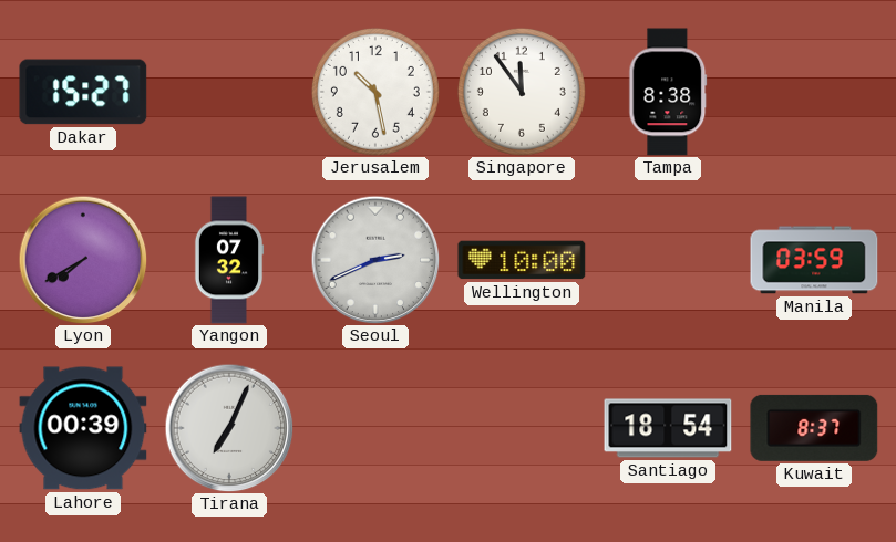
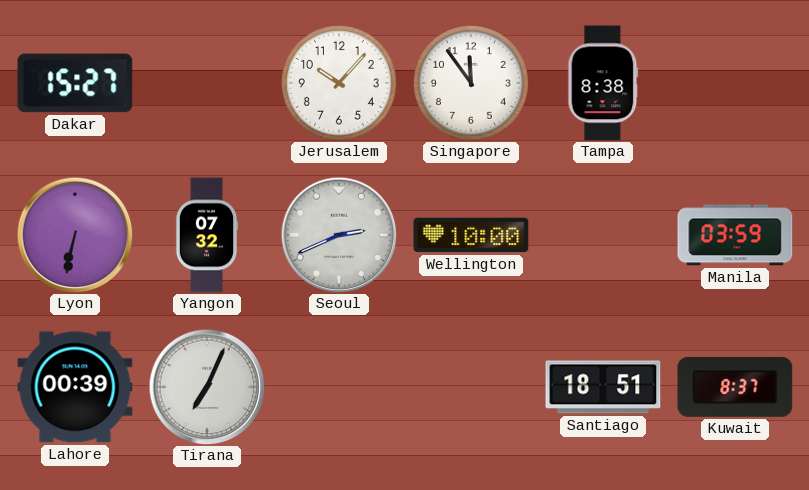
Jerusalem: 10:28 -> 10:07
Lyon: 7:40 -> 6:32
Santiago: 18:54 -> 18:51
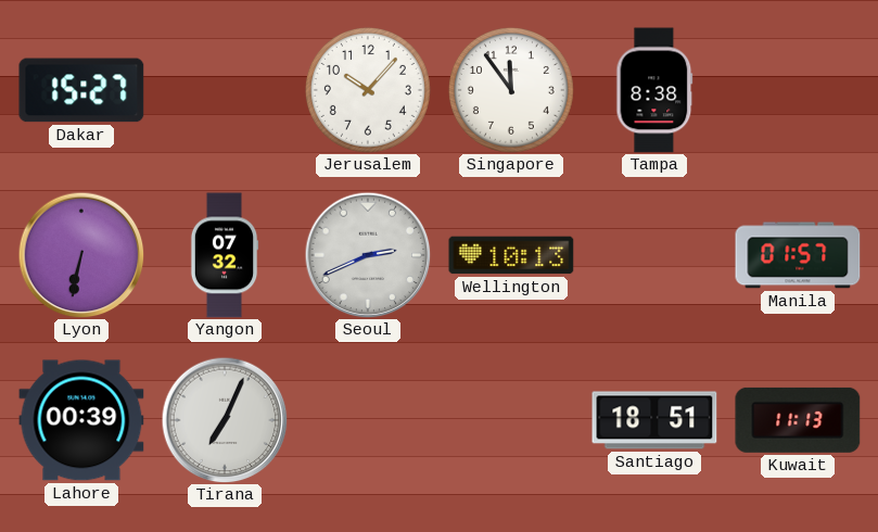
Wellington: 10:00 -> 10:13
Manila: 03:59 -> 01:57
Kuwait: 8:37 -> 11:13
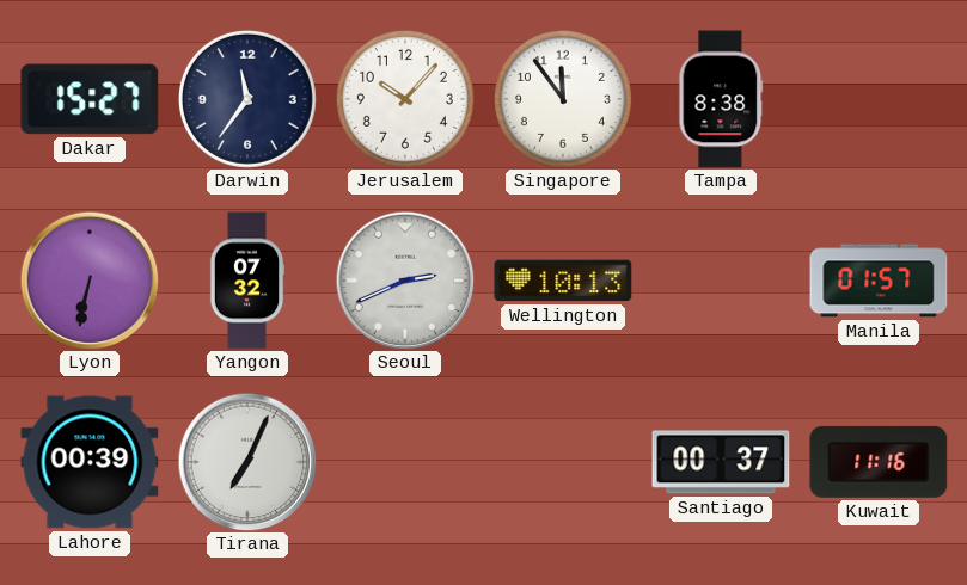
Darwin: none -> 11:36
Santiago: 18:51 -> 00:37
Kuwait: 11:13 -> 11:16
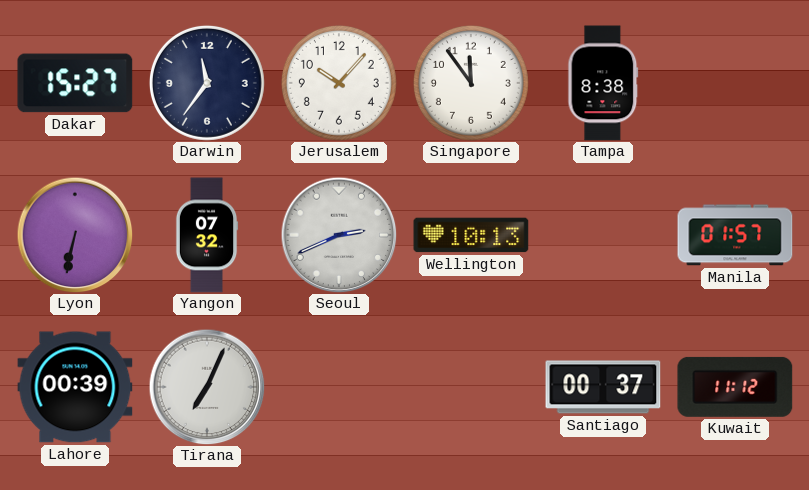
Kuwait: 11:16 -> 11:12
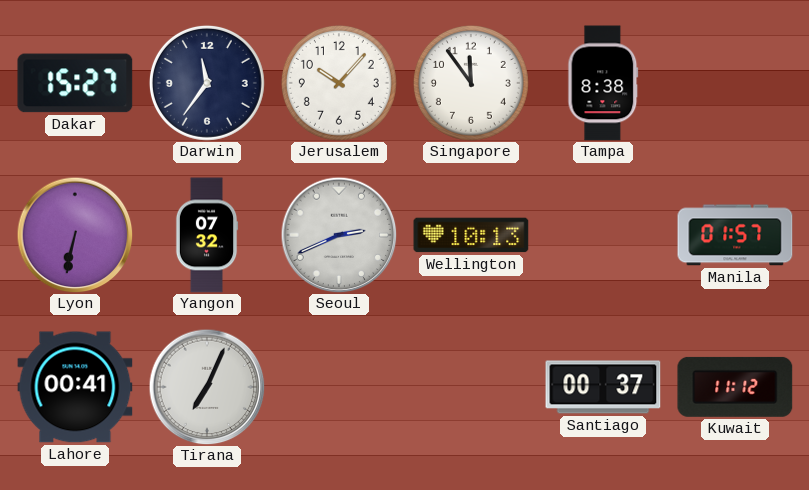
Lahore: 00:39 -> 00:41
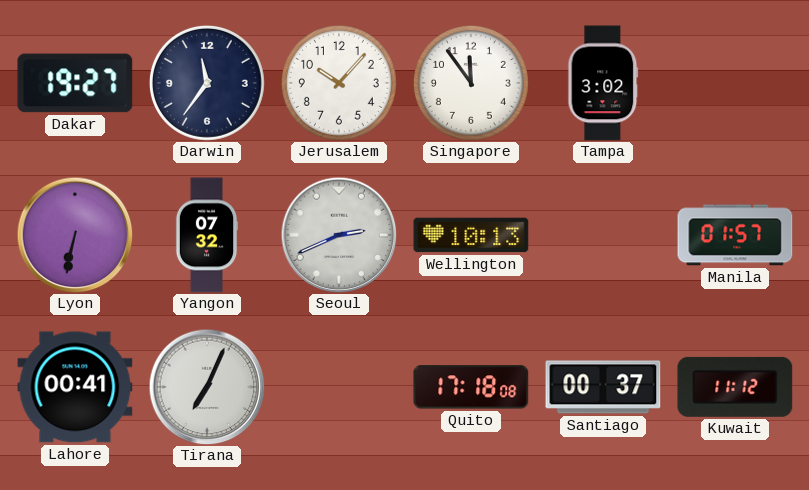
Dakar: 15:27 -> 19:27
Tampa: 8:38 -> 3:02
Quito: none -> 17:18
